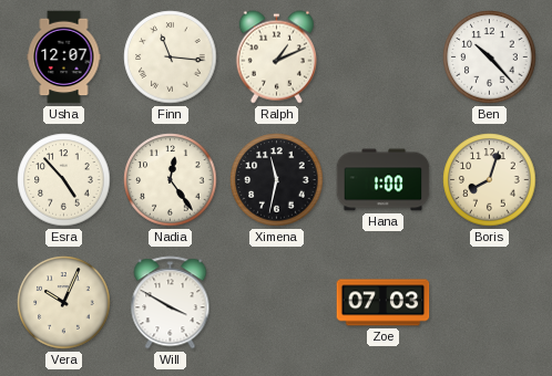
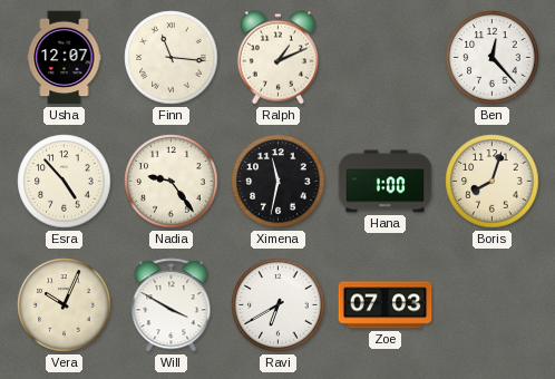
Ben: 10:23 -> 12:23
Nadia: 12:24 -> 9:24
Ravi: none -> 6:40
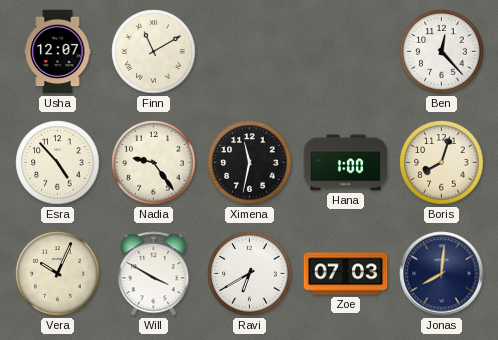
Finn: 11:16 -> 11:10
Ralph: 1:11 -> none
Jonas: none -> 8:01
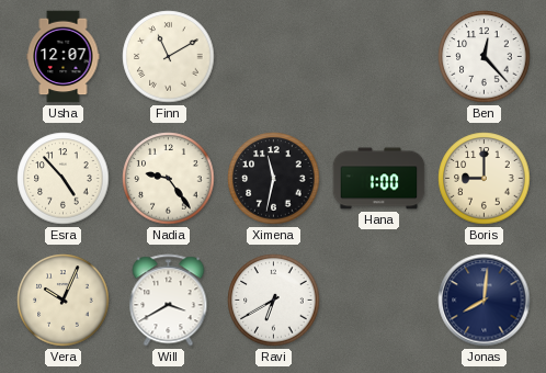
Boris: 8:03 -> 9:00
Will: 3:50 -> 3:40
Zoe: 07:03 -> none
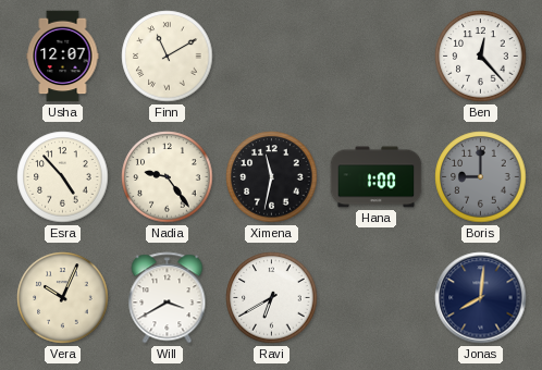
Boris dial: cream -> grey
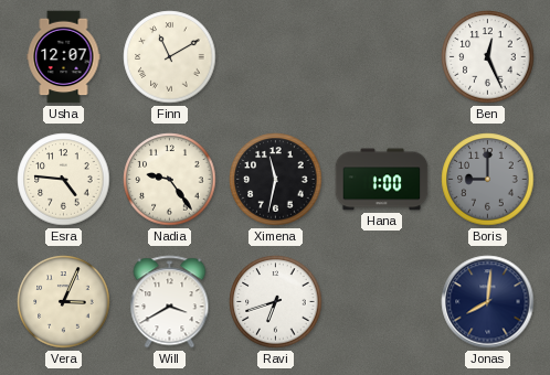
Ben: 12:23 -> 12:26
Esra: 4:53 -> 4:46
Vera: 10:04 -> 3:04
Ravi: 6:40 -> 6:42
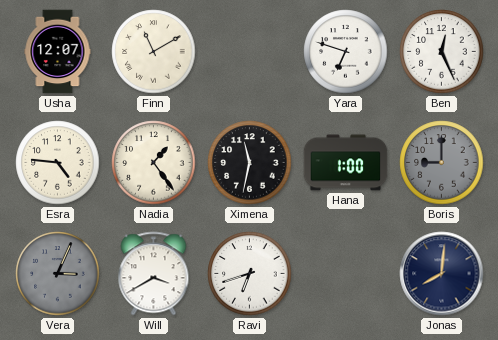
Yara: none -> 6:48
Nadia: 9:24 -> 1:24
Vera dial: cream -> grey
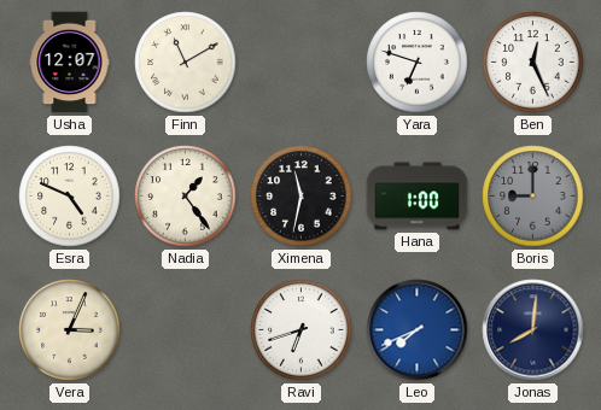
Esra: 4:46 -> 4:49
Vera dial: grey -> cream
Will: 3:40 -> none
Leo: none -> 7:41
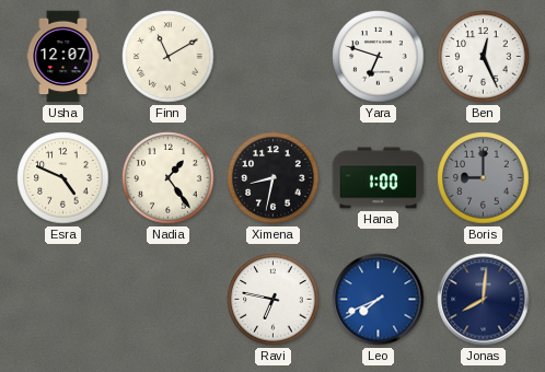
Ximena: 11:32 -> 8:32
Vera: 3:04 -> none
Ravi: 6:42 -> 6:47
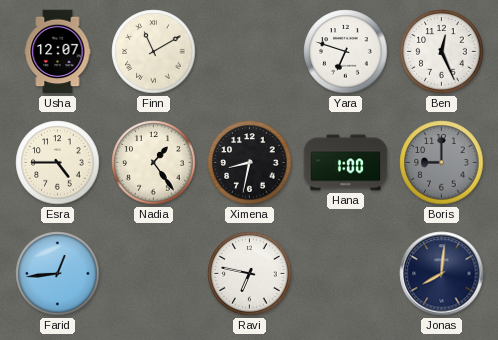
Esra: 4:49 -> 4:45
Farid: none -> 12:44
Leo: 7:41 -> none
